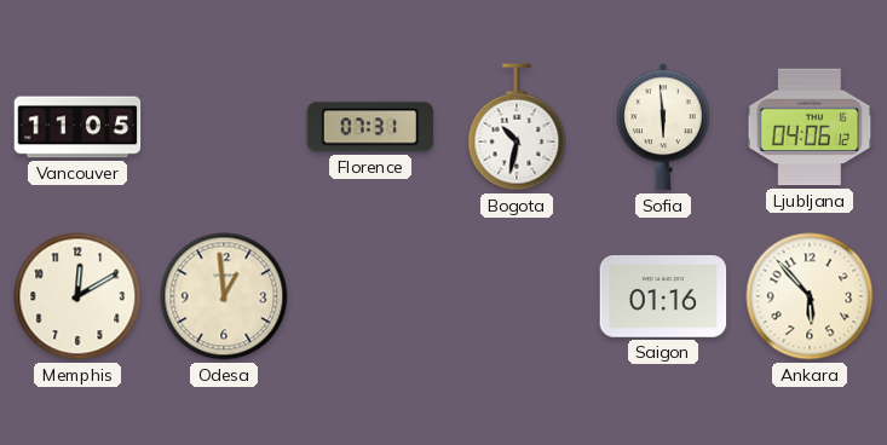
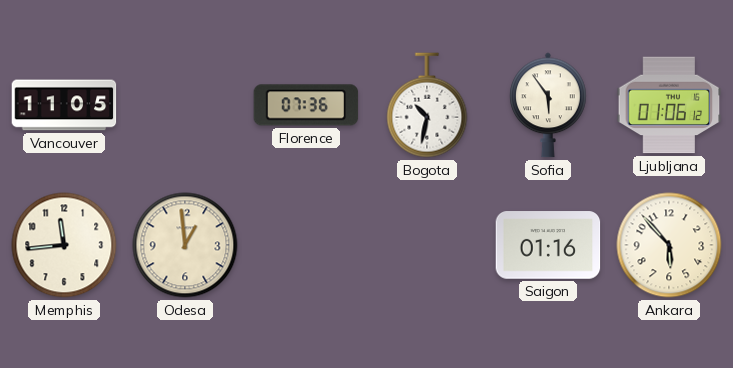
Florence: 07:31 -> 07:36
Sofia: 5:59 -> 5:54
Ljubljana: 04:06 -> 01:06
Memphis: 12:10 -> 11:44
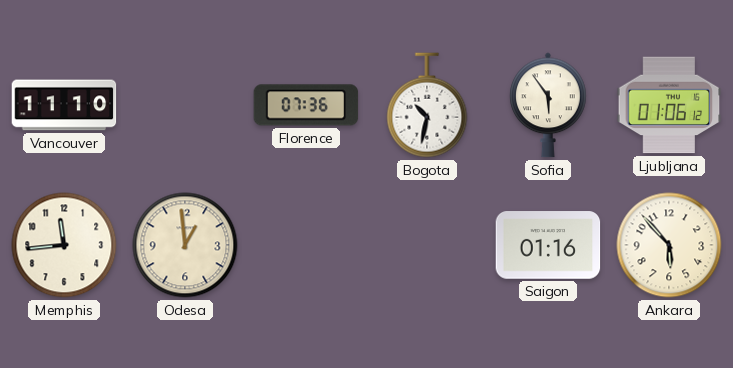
Vancouver: 11:05 -> 11:10
